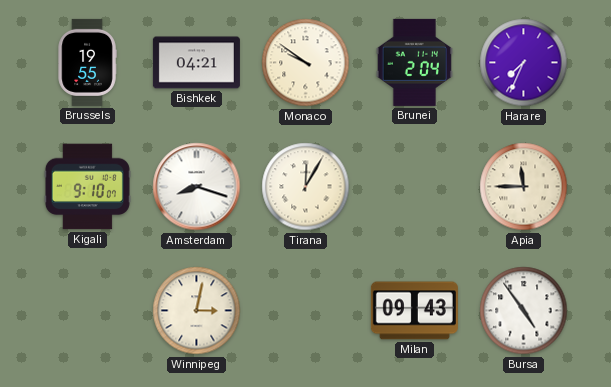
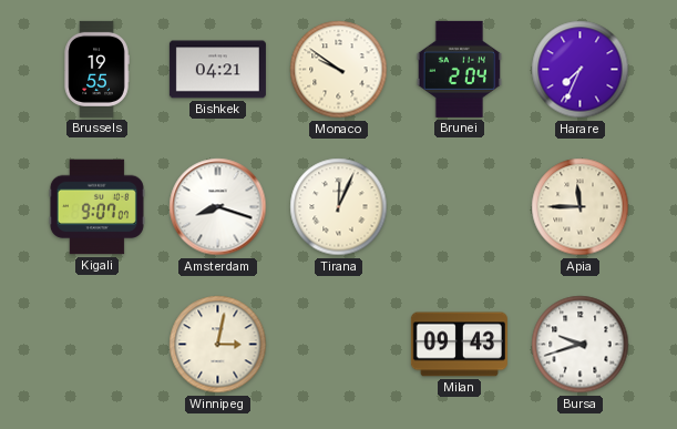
Kigali: 9:10 -> 9:07
Tirana: 12:05 -> 12:04
Bursa: 4:54 -> 9:42
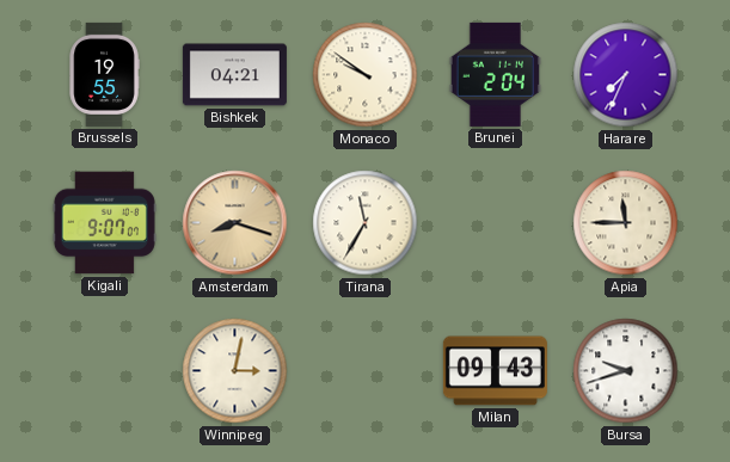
Amsterdam dial: white -> champagne
Tirana: 12:04 -> 11:35
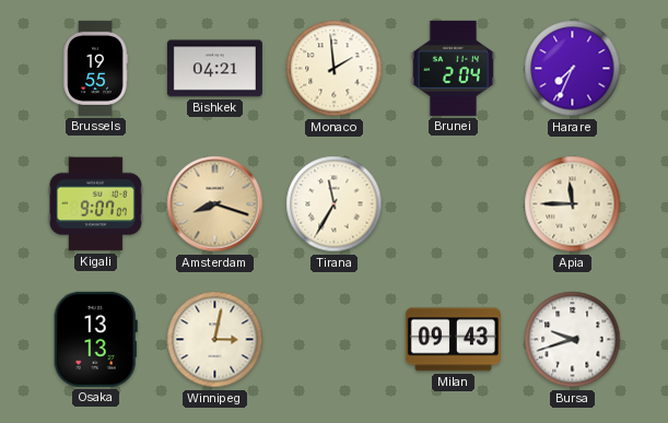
Monaco: 9:51 -> 1:59
Osaka: none -> 13:13
